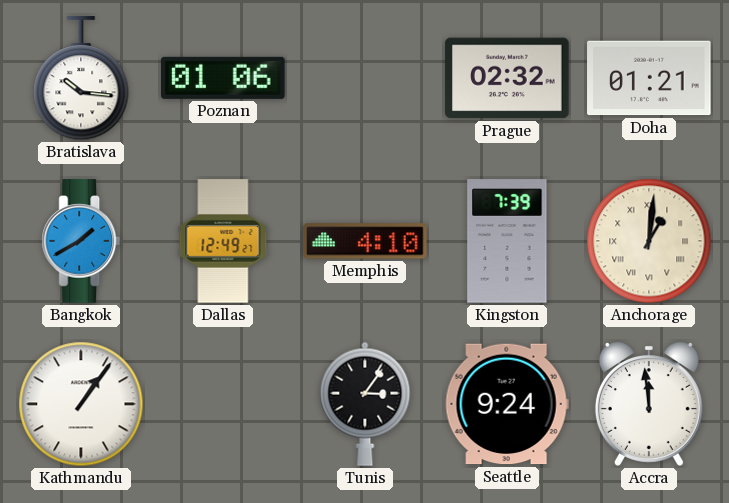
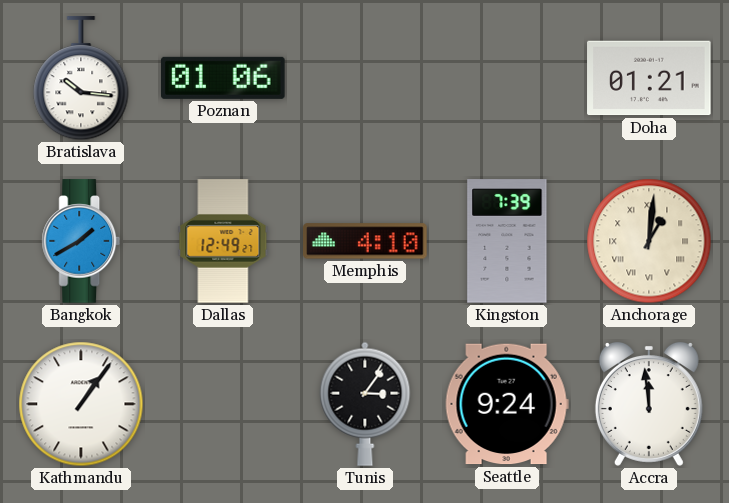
Prague: 02:32 -> none
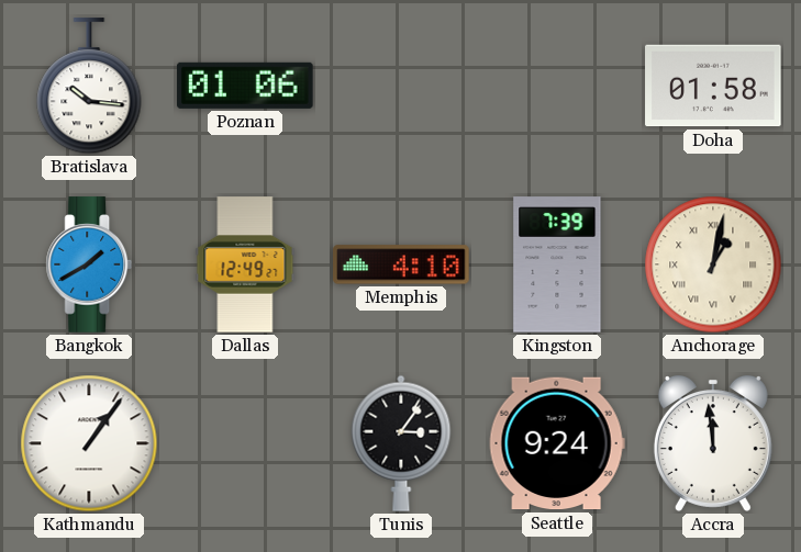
Doha: 01:21 -> 01:58
Anchorage: 1:01 -> 1:02
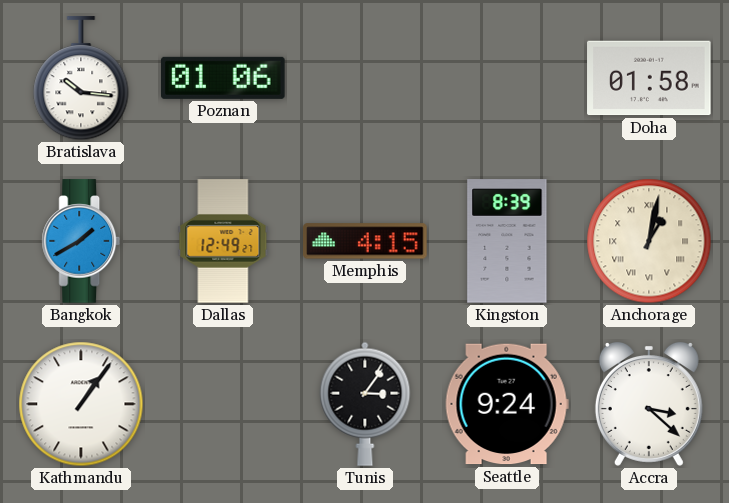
Memphis: 4:10 -> 4:15
Kingston: 7:39 -> 8:39
Accra: 11:59 -> 3:22
